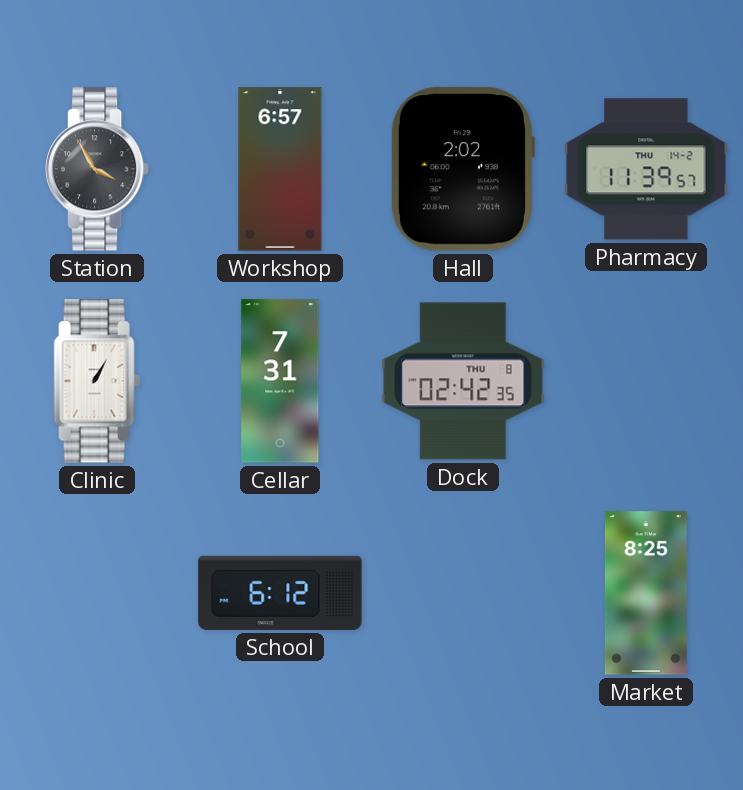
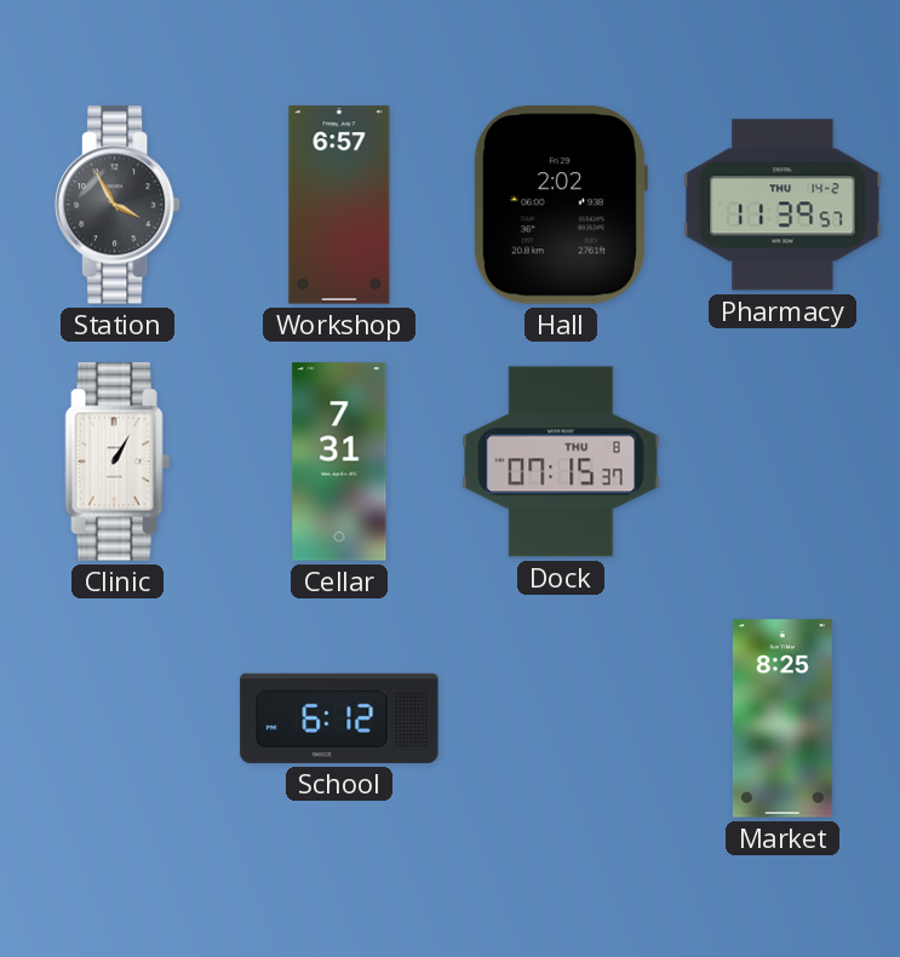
Dock: 02:42 -> 07:15
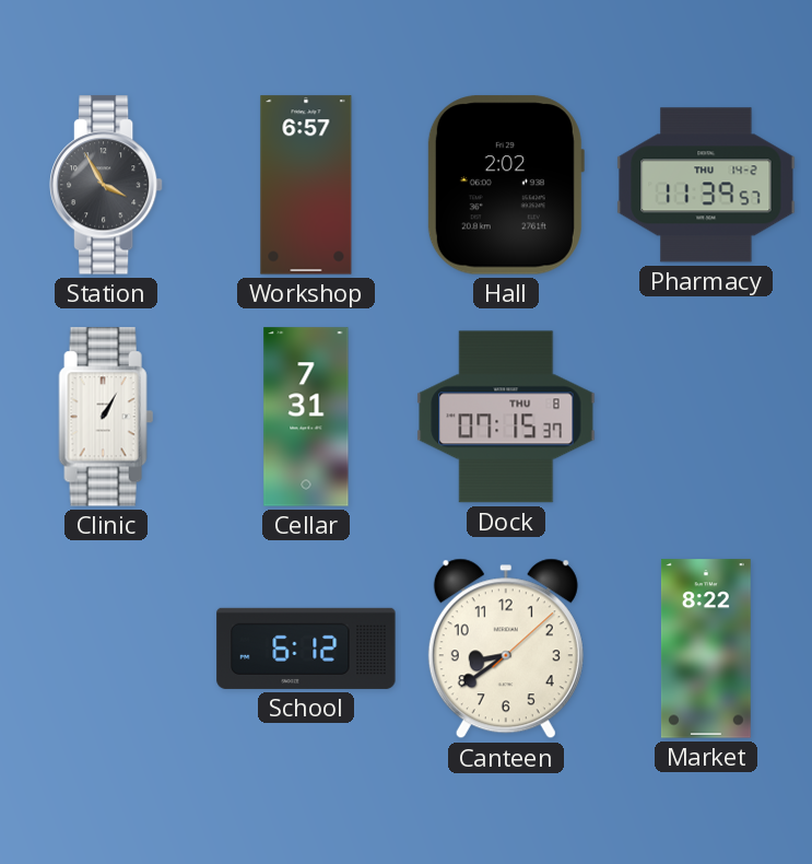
Canteen: none -> 8:39
Market: 8:25 -> 8:22
